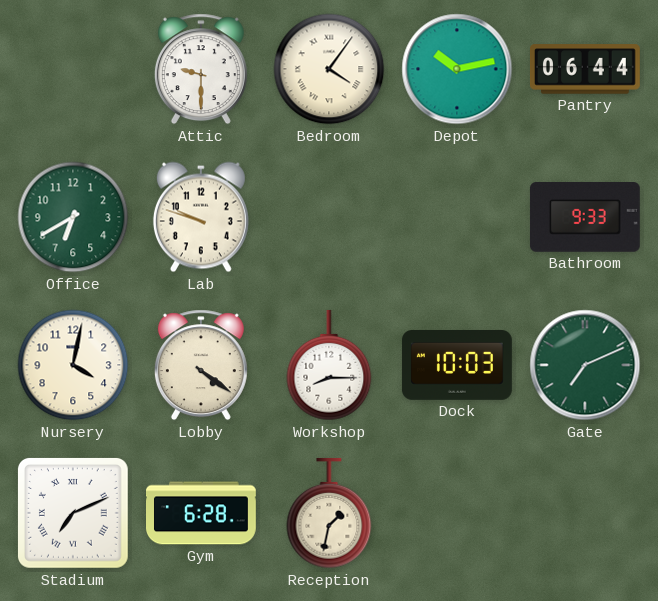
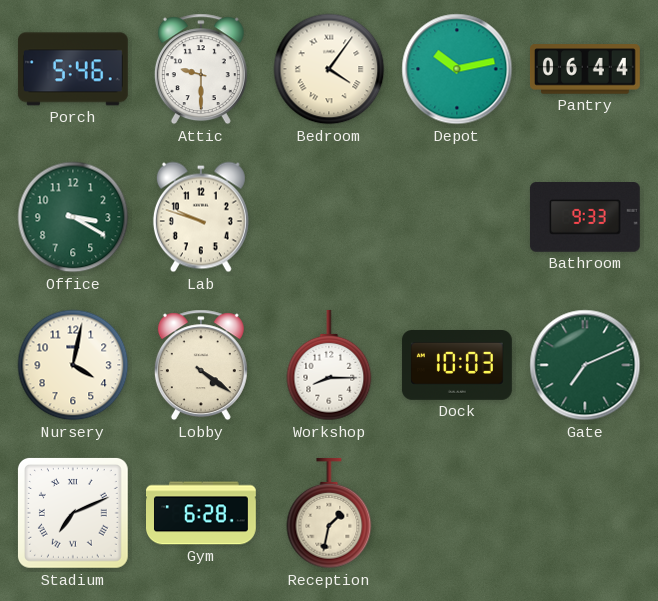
Porch: none -> 5:46
Office: 6:40 -> 3:20
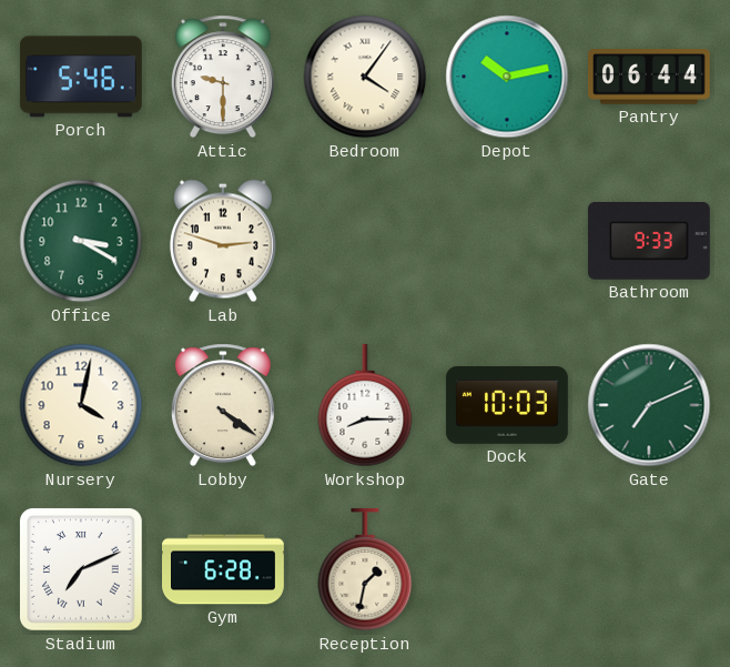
Lab: 9:48 -> 2:48
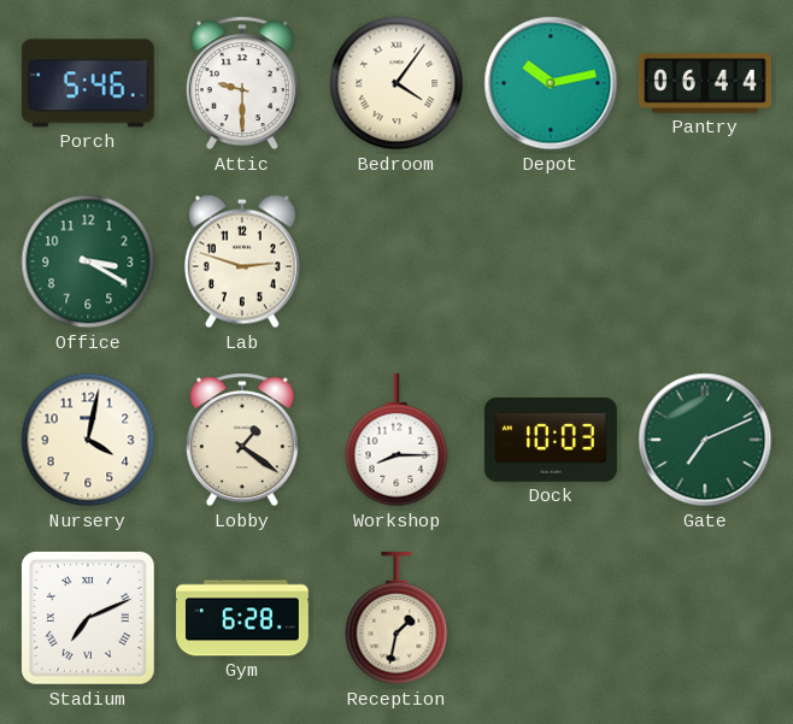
Bathroom: 9:33 -> none
Lobby: 4:21 -> 1:21
